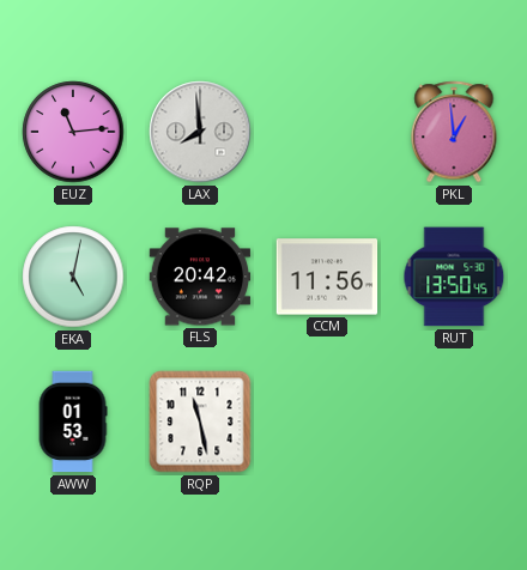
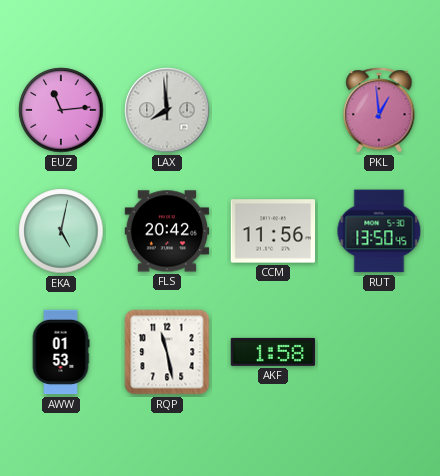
AKF: none -> 1:58
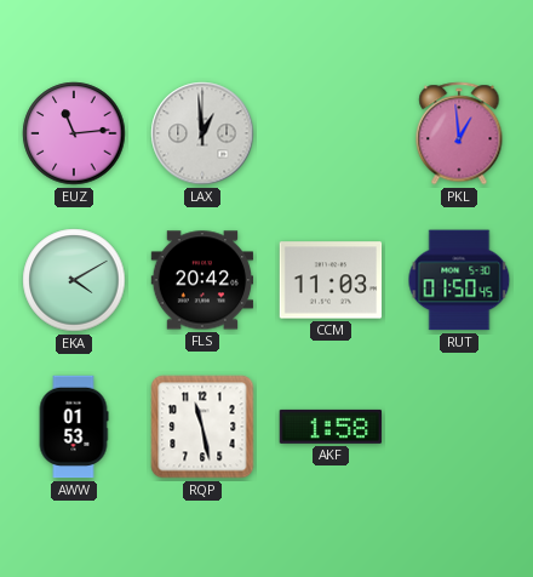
LAX: 7:59 -> 12:59
EKA: 5:02 -> 4:10
CCM: 11:56 -> 11:03
RUT: 13:50 -> 01:50
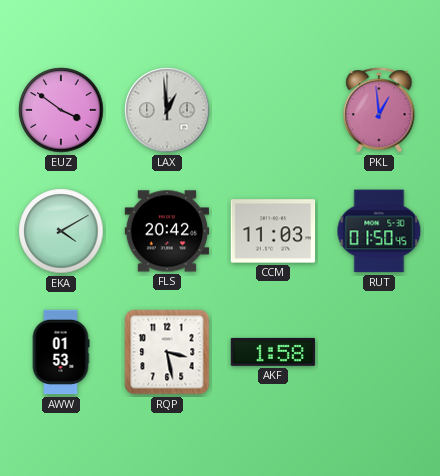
EUZ: 11:14 -> 3:51
RQP: 11:28 -> 3:28
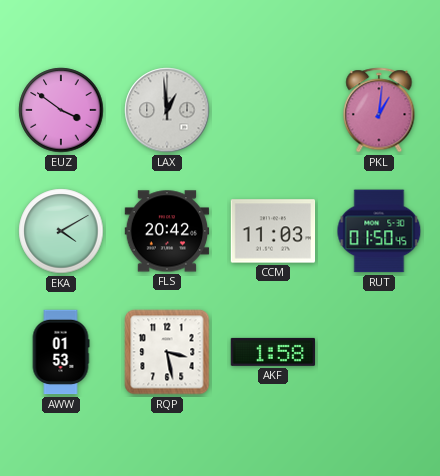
PKL: 12:59 -> 1:01
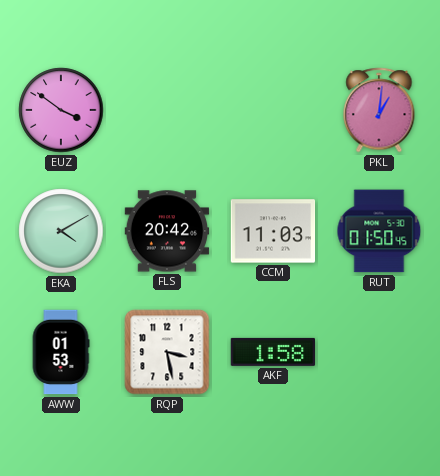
LAX: 12:59 -> none
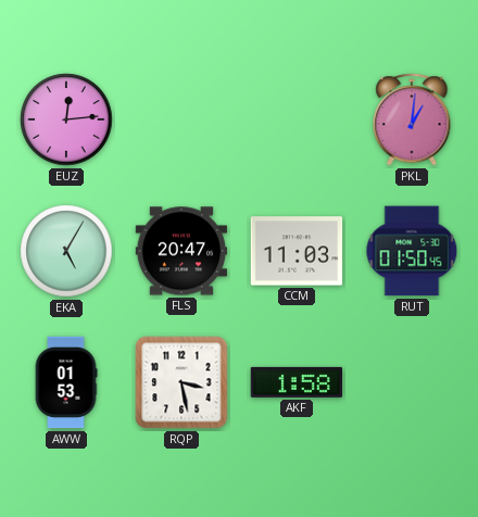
EUZ: 3:51 -> 12:14
EKA: 4:10 -> 5:05
FLS: 20:42 -> 20:47
